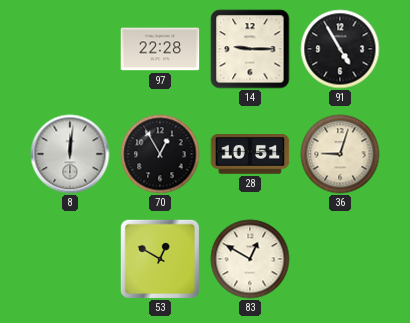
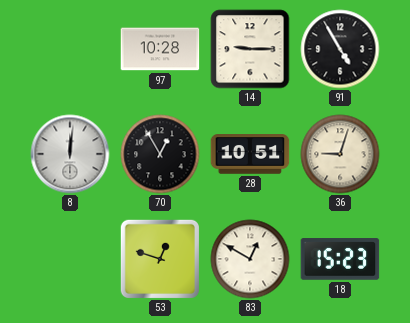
97: 22:28 -> 10:28
53: 12:50 -> 12:48
18: none -> 15:23
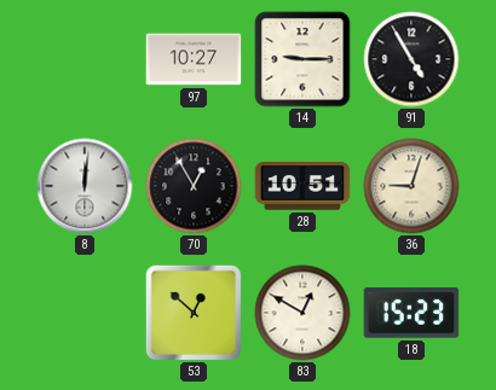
97: 10:28 -> 10:27
53: 12:48 -> 12:52
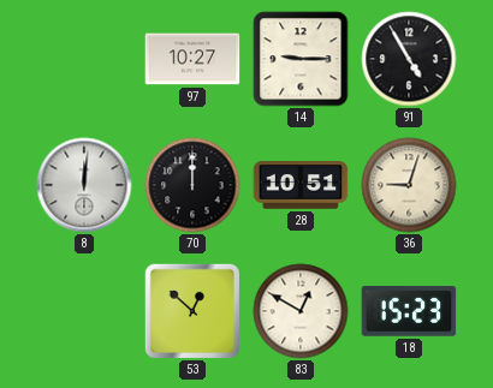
70: 12:55 -> 12:00
